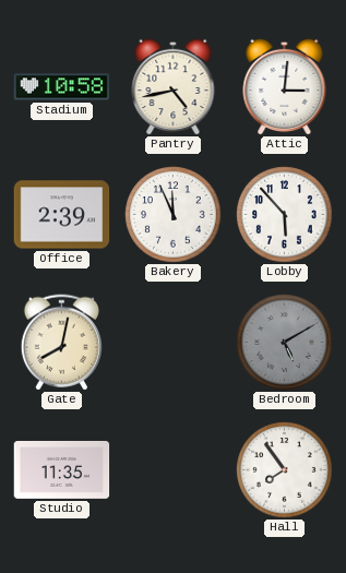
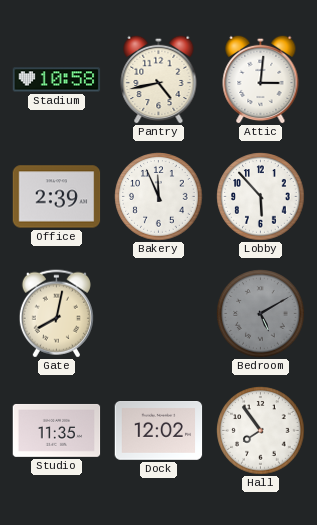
Dock: none -> 12:02
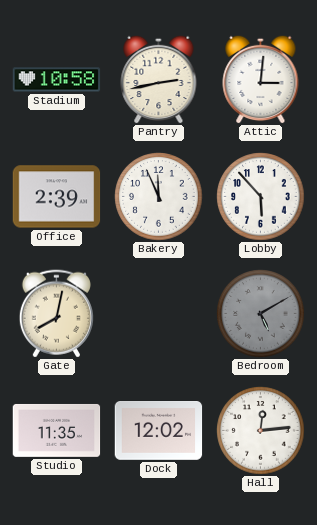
Pantry: 4:43 -> 2:43
Hall: 7:54 -> 12:14
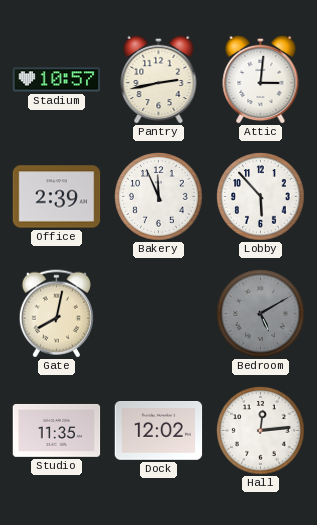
Stadium: 10:58 -> 10:57
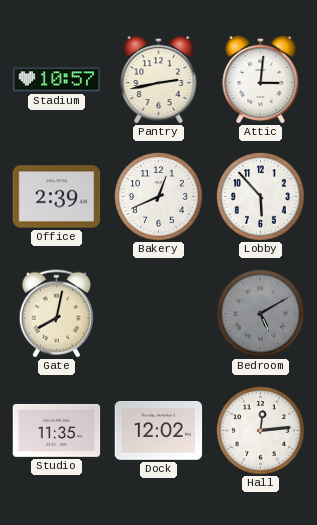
Bakery: 11:56 -> 12:41
